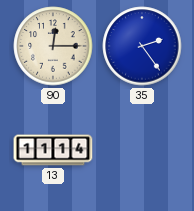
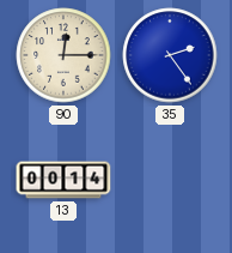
13: 11:14 -> 00:14
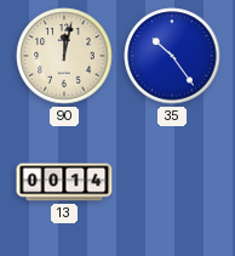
90: 12:15 -> 12:02
35: 2:24 -> 10:24
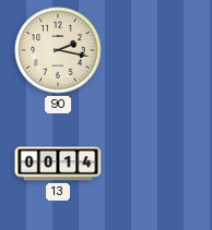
90: 12:02 -> 2:17
35: 10:24 -> none
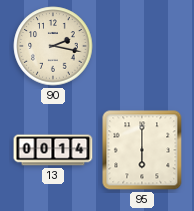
95: none -> 6:00
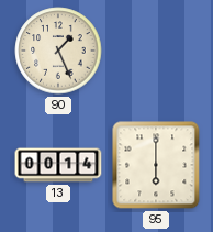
90: 2:17 -> 1:26
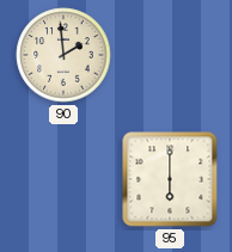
90: 1:26 -> 1:59
13: 00:14 -> none
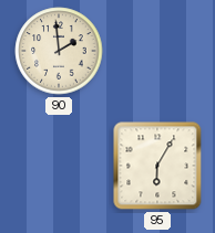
95: 6:00 -> 6:05
